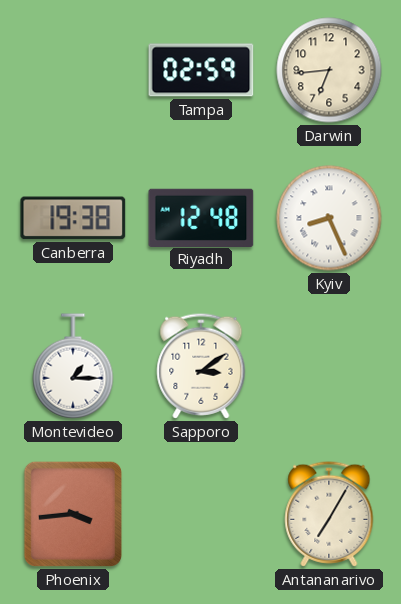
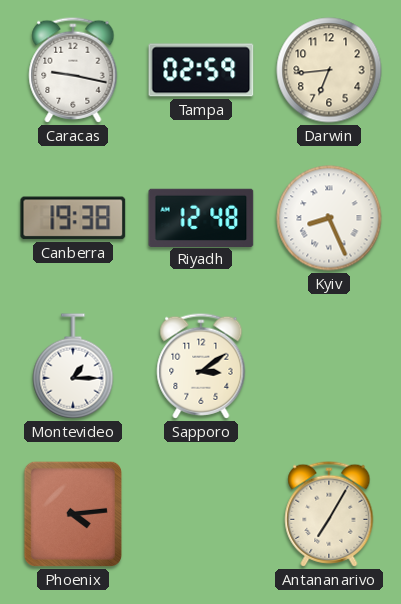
Caracas: none -> 9:17
Phoenix: 3:44 -> 4:14
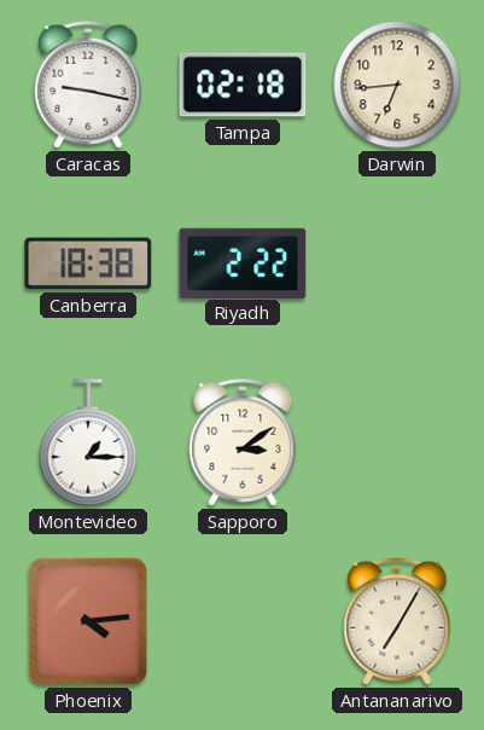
Tampa: 02:59 -> 02:18
Canberra: 19:38 -> 18:38
Riyadh: 12:48 -> 2:22
Kyiv: 8:26 -> none
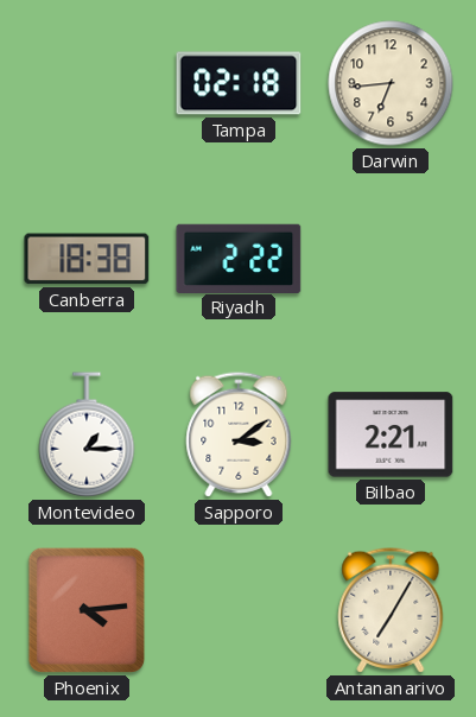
Caracas: 9:17 -> none
Bilbao: none -> 2:21
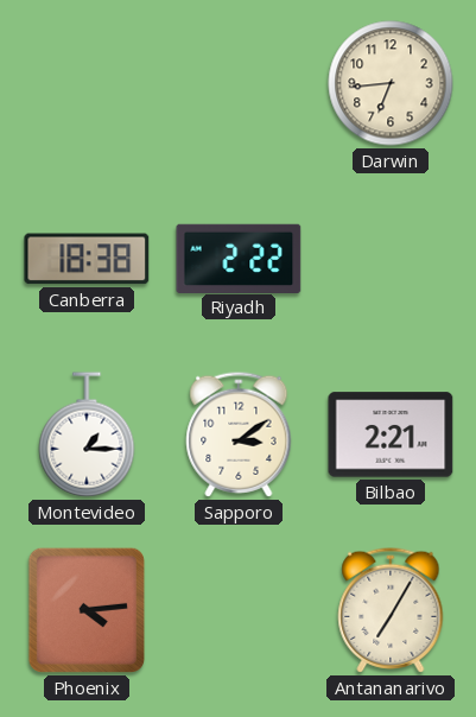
Tampa: 02:18 -> none
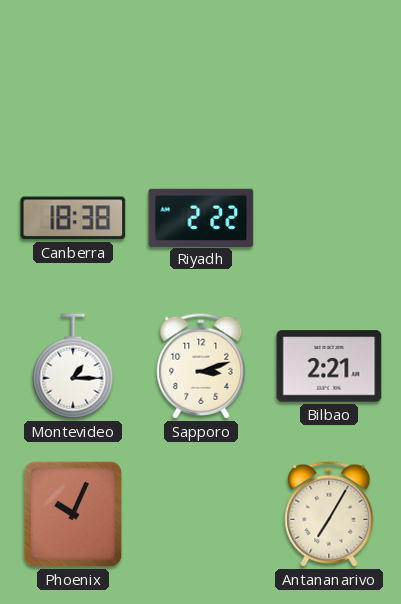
Darwin: 6:44 -> none
Sapporo: 3:09 -> 3:12
Phoenix: 4:14 -> 10:04
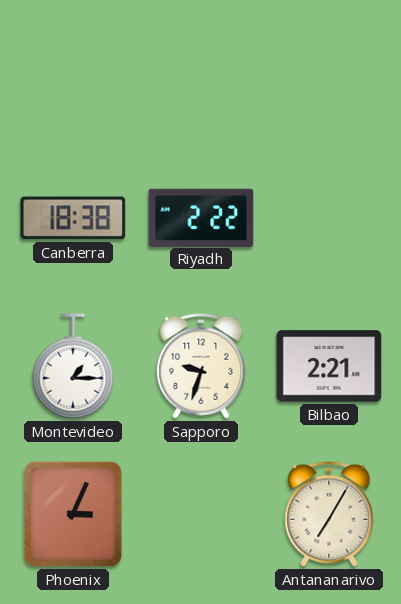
Sapporo: 3:12 -> 9:33
Phoenix: 10:04 -> 3:04
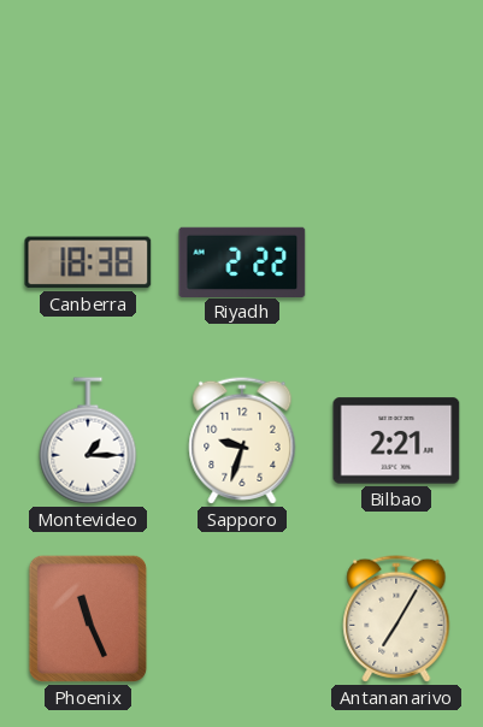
Phoenix: 3:04 -> 11:26
